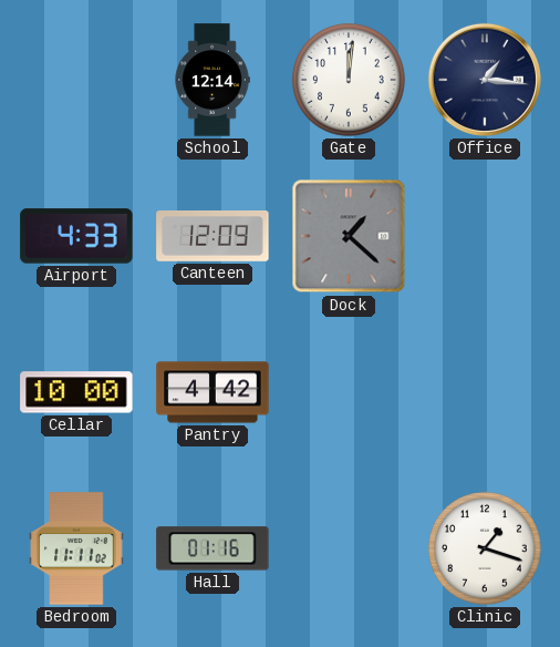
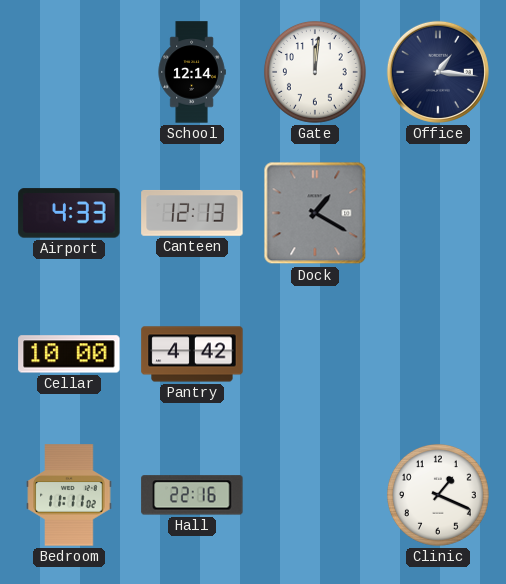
Canteen: 12:09 -> 12:13
Dock: 1:22 -> 1:20
Hall: 01:16 -> 22:16
Clinic: 1:18 -> 1:19
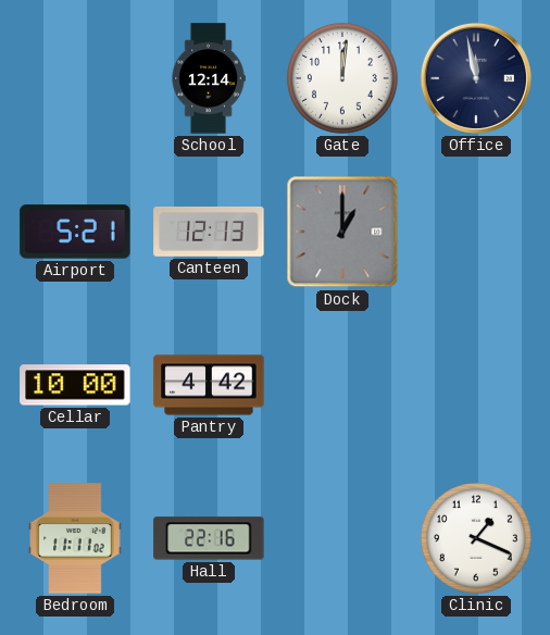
Office: 1:16 -> 11:58
Airport: 4:33 -> 5:21
Dock: 1:20 -> 1:00
